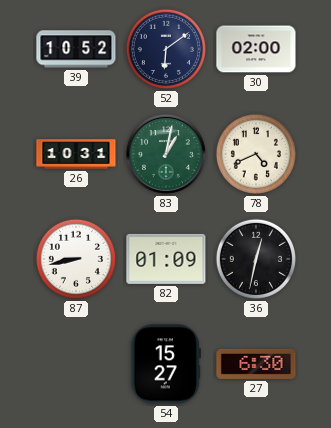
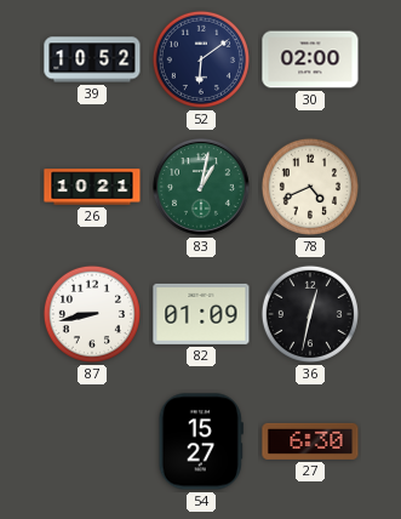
26: 10:31 -> 10:21
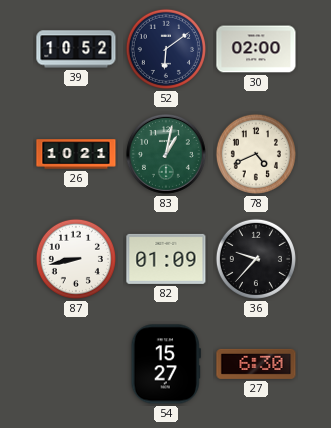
36: 12:32 -> 9:37
